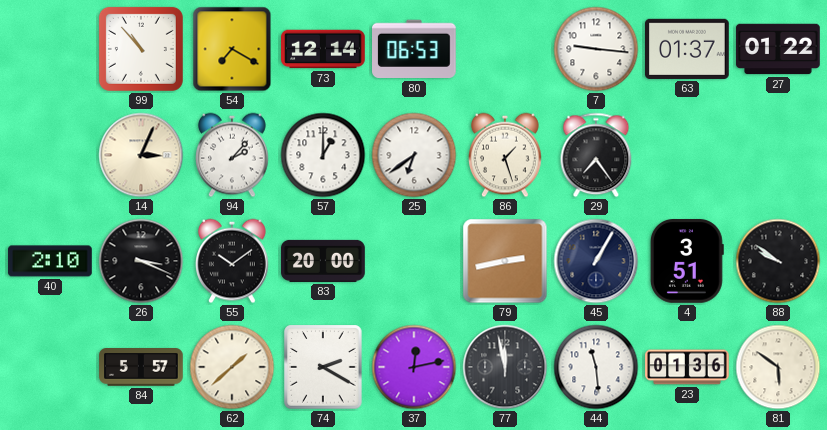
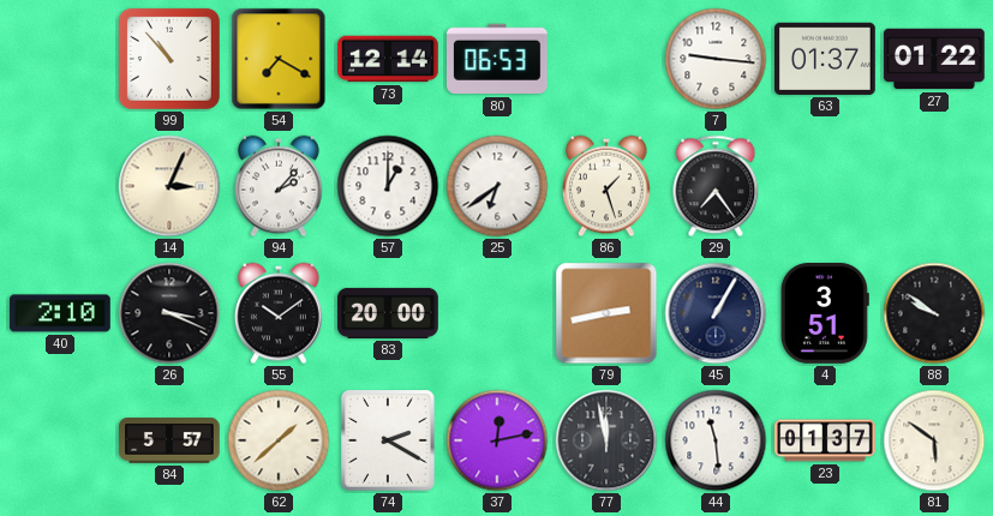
23: 01:36 -> 01:37
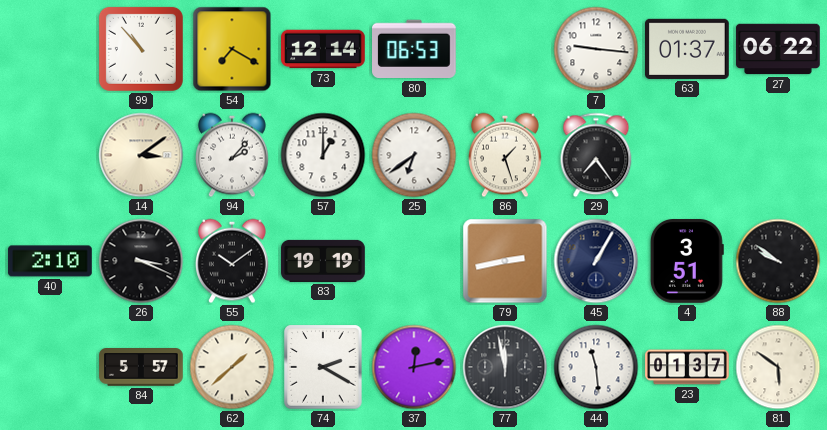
27: 01:22 -> 06:22
14: 3:04 -> 3:09
83: 20:00 -> 19:19
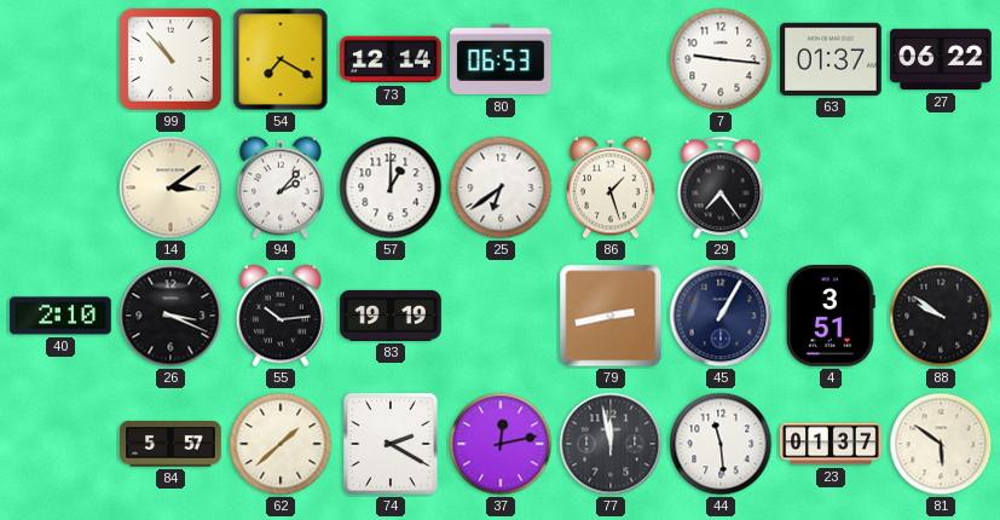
55: 10:09 -> 10:14
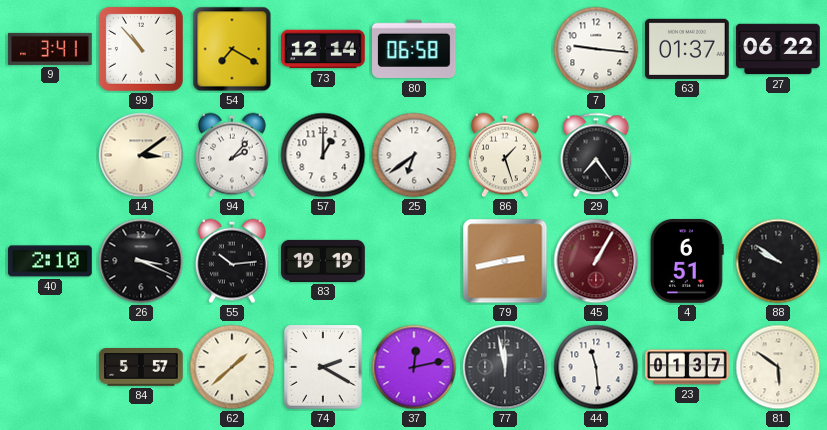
9: none -> 3:41
80: 06:53 -> 06:58
45 dial: navy -> burgundy
4: 3:51 -> 6:51
